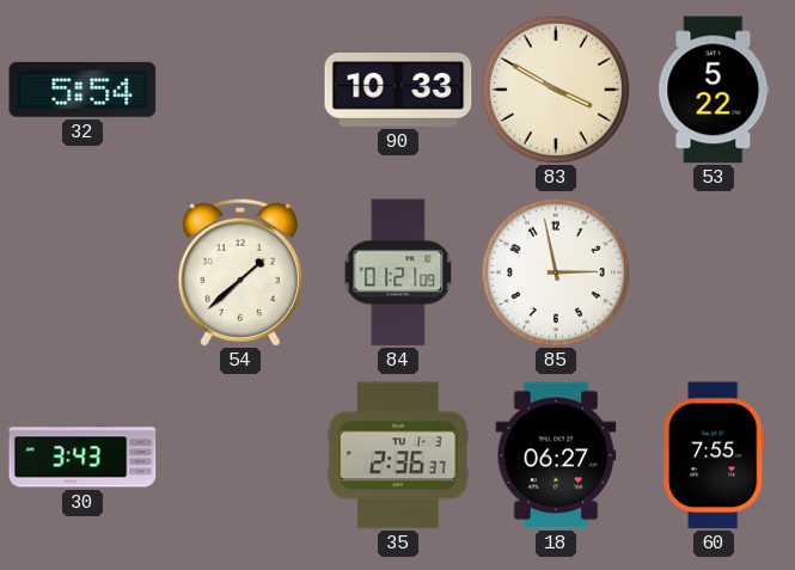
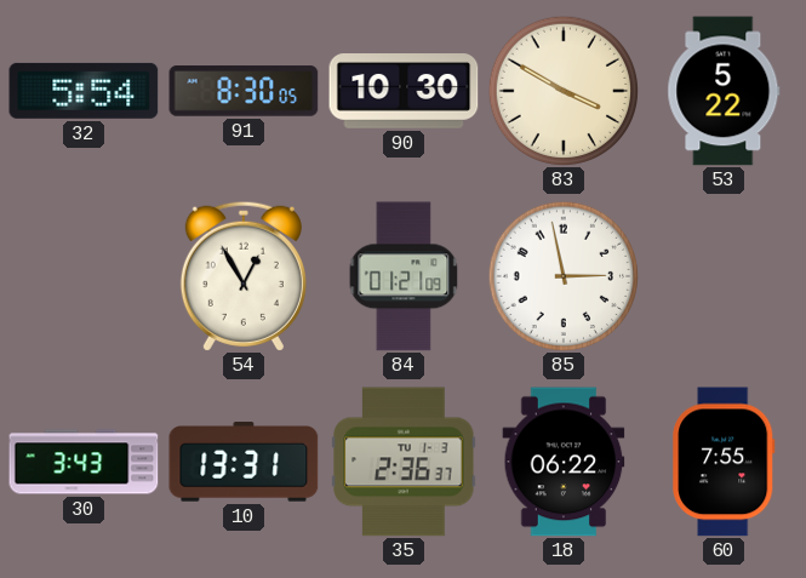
91: none -> 8:30
90: 10:33 -> 10:30
54: 1:38 -> 12:55
10: none -> 13:31
18: 06:27 -> 06:22
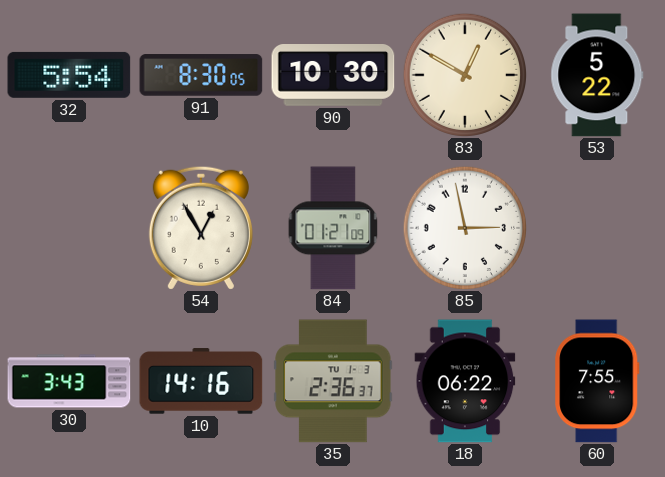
83: 3:50 -> 12:50
10: 13:31 -> 14:16
